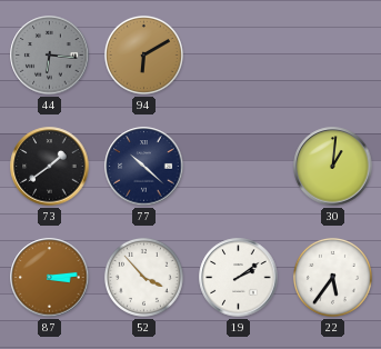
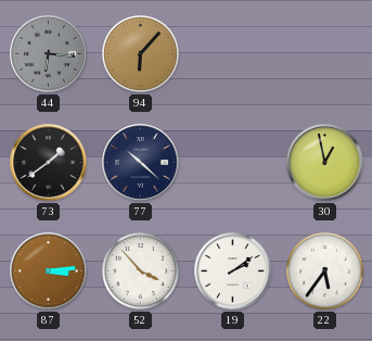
94: 6:10 -> 6:07
30: 1:01 -> 12:58
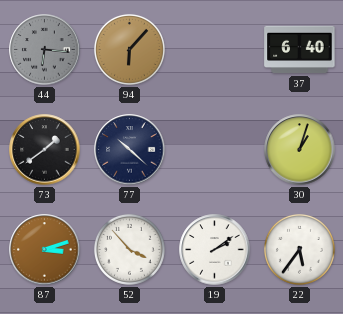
37: none -> 6:40
30: 12:58 -> 1:03
87: 3:14 -> 3:12
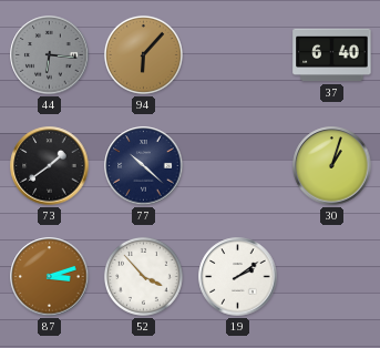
22: 5:36 -> none
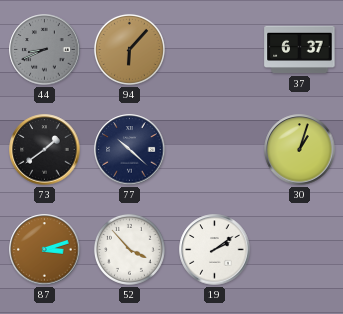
44: 6:16 -> 8:41
37: 6:40 -> 6:37
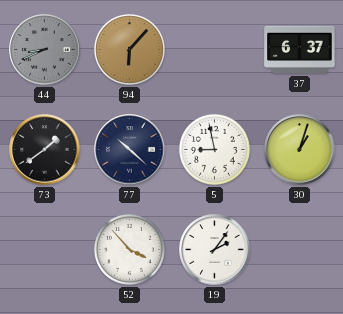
5: none -> 8:58
87: 3:12 -> none
19: 2:09 -> 2:06
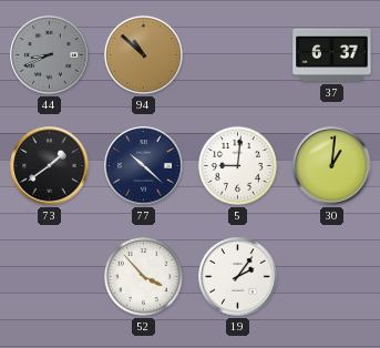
94: 6:07 -> 10:52
5: 8:58 -> 9:01
30: 1:03 -> 1:01
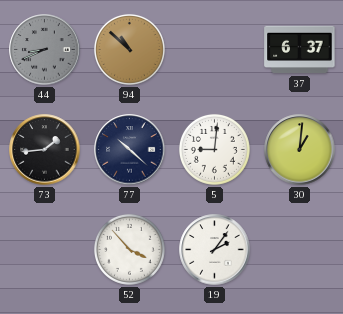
73: 1:39 -> 1:44
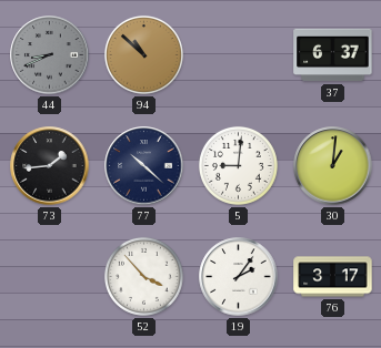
76: none -> 3:17
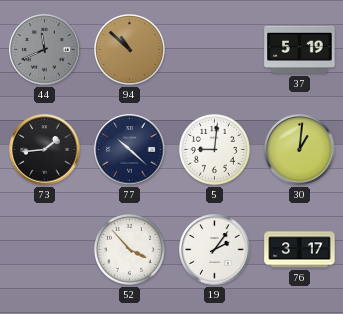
44: 8:41 -> 11:41
37: 6:37 -> 5:19
